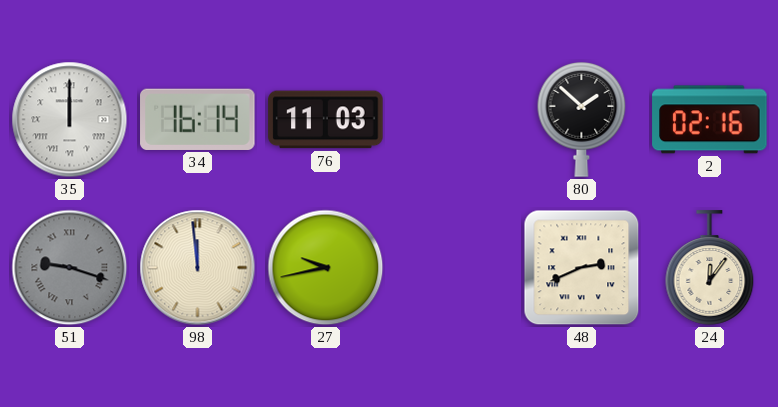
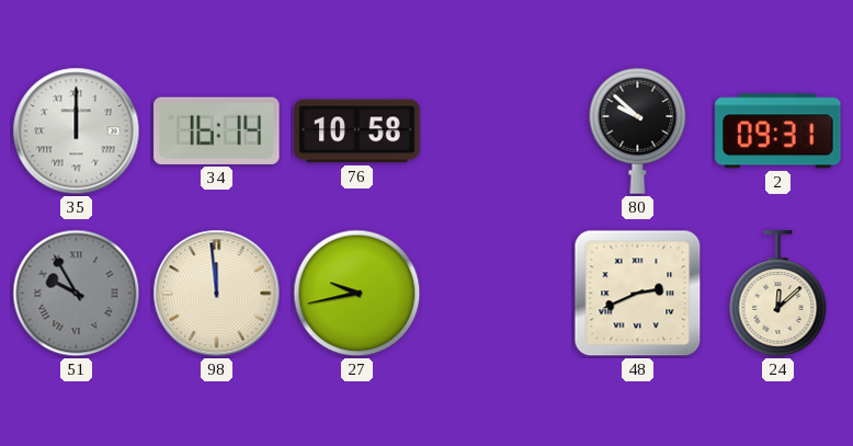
76: 11:03 -> 10:58
80: 1:52 -> 9:52
2: 02:16 -> 09:31
51: 9:18 -> 9:55
24: 12:06 -> 12:08
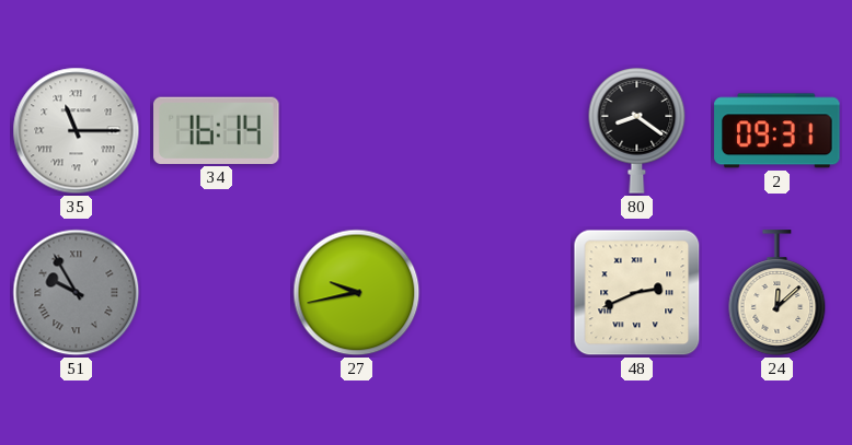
35: 12:00 -> 11:15
76: 10:58 -> none
80: 9:52 -> 8:21
98: 11:59 -> none
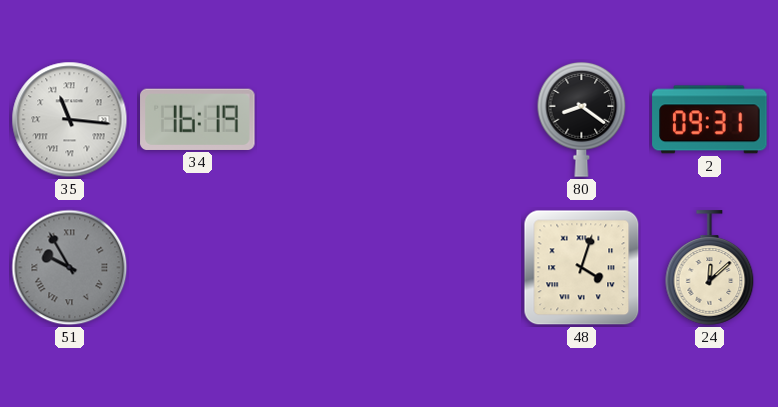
35: 11:15 -> 11:16
34: 16:14 -> 16:19
27: 9:43 -> none
48: 2:41 -> 4:03
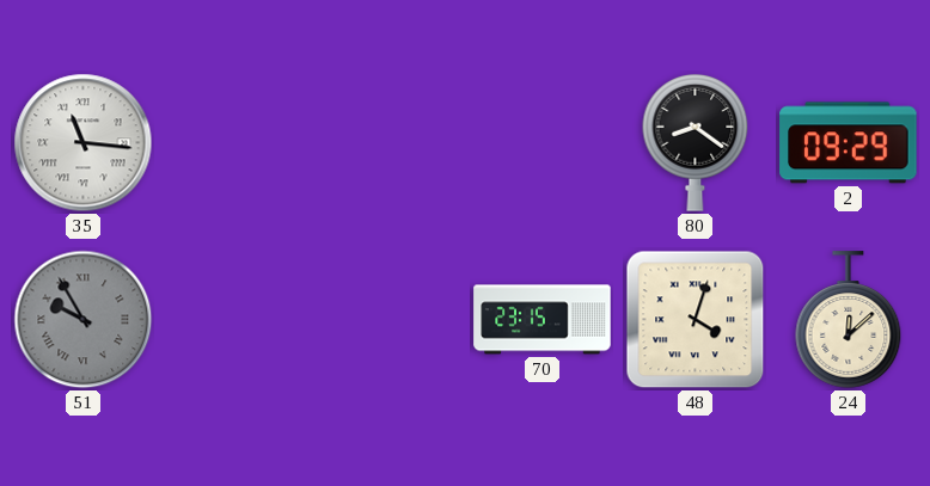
34: 16:19 -> none
2: 09:31 -> 09:29
70: none -> 23:15
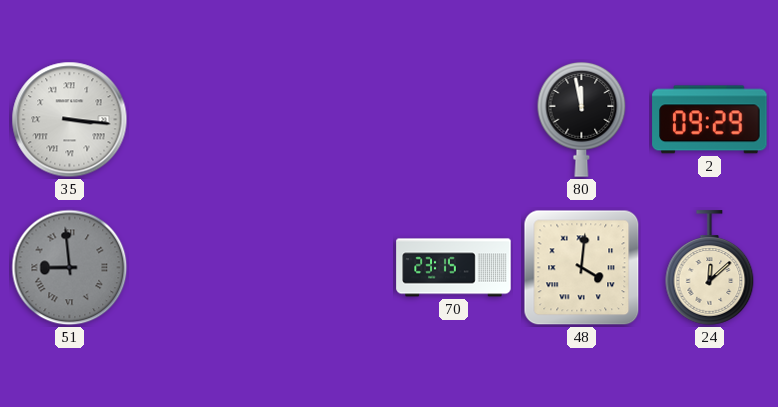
35: 11:16 -> 3:16
80: 8:21 -> 11:58
51: 9:55 -> 8:59
48: 4:03 -> 4:01
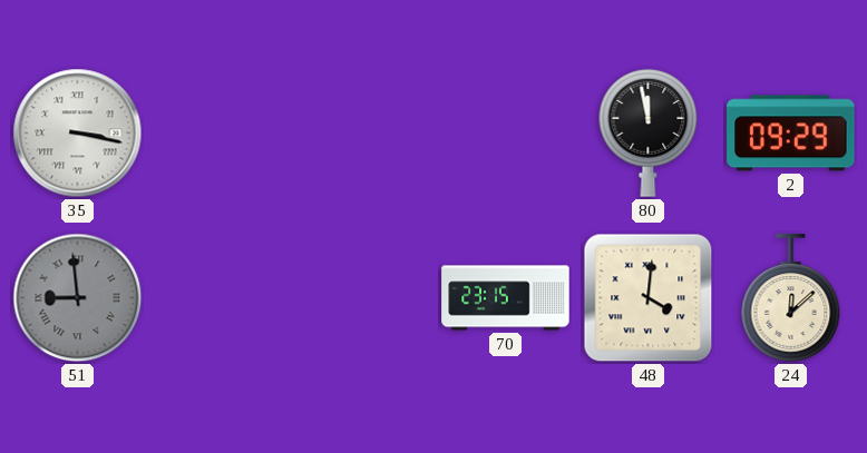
35: 3:16 -> 3:17
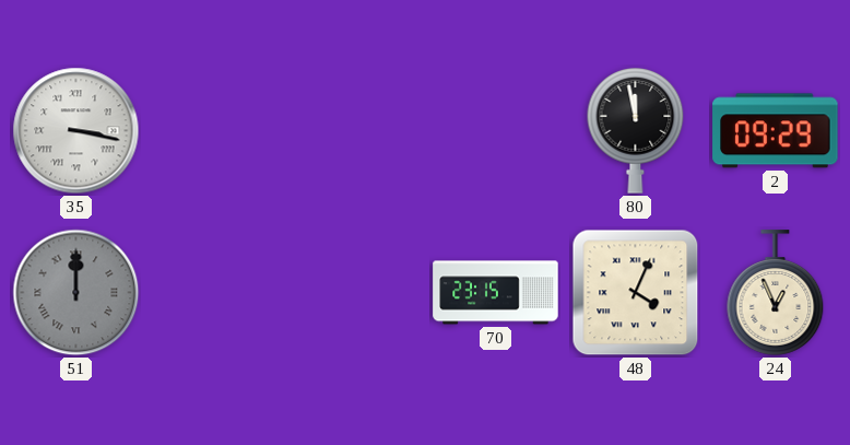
51: 8:59 -> 12:00
48: 4:01 -> 4:04
24: 12:08 -> 12:56
